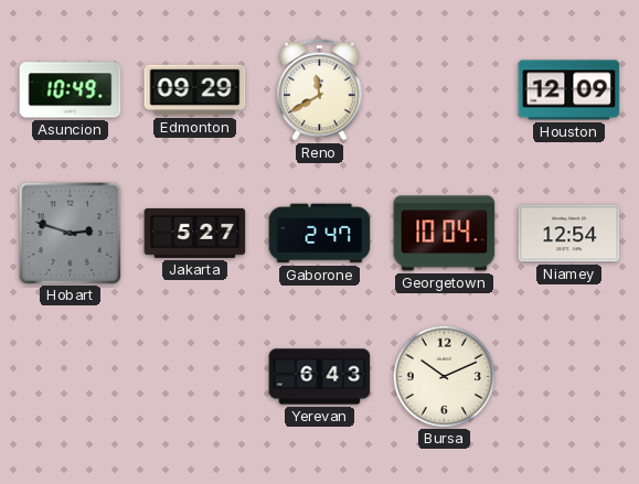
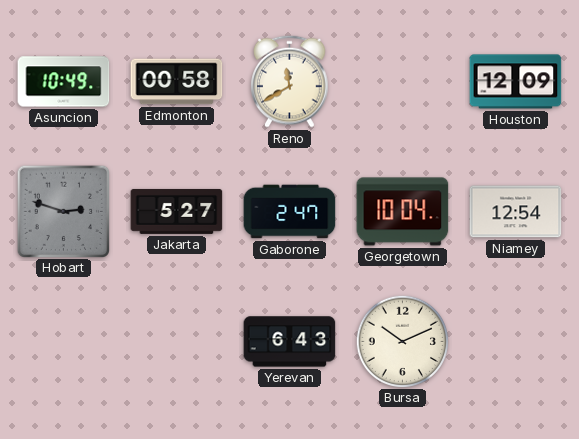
Edmonton: 09:29 -> 00:58
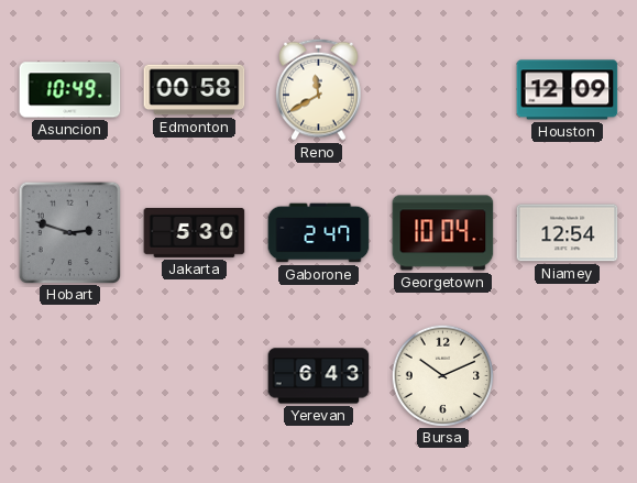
Jakarta: 5:27 -> 5:30
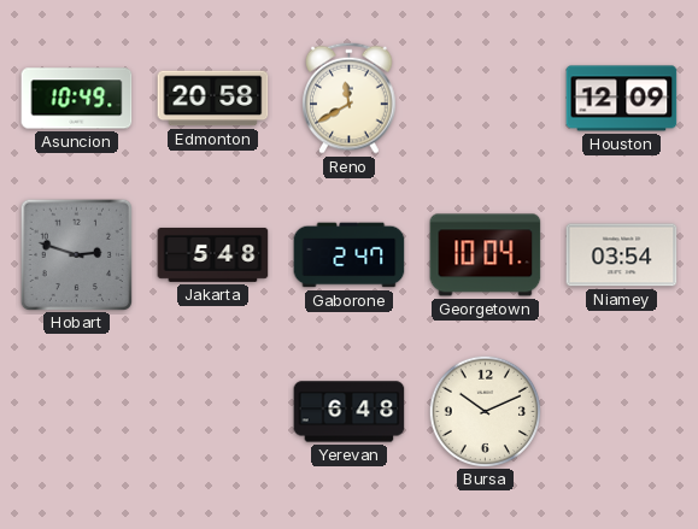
Edmonton: 00:58 -> 20:58
Jakarta: 5:30 -> 5:48
Niamey: 12:54 -> 03:54
Yerevan: 6:43 -> 6:48
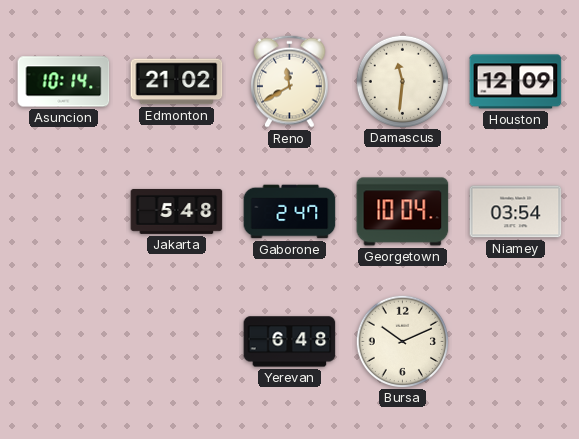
Asuncion: 10:49 -> 10:14
Edmonton: 20:58 -> 21:02
Damascus: none -> 11:31
Hobart: 2:48 -> none
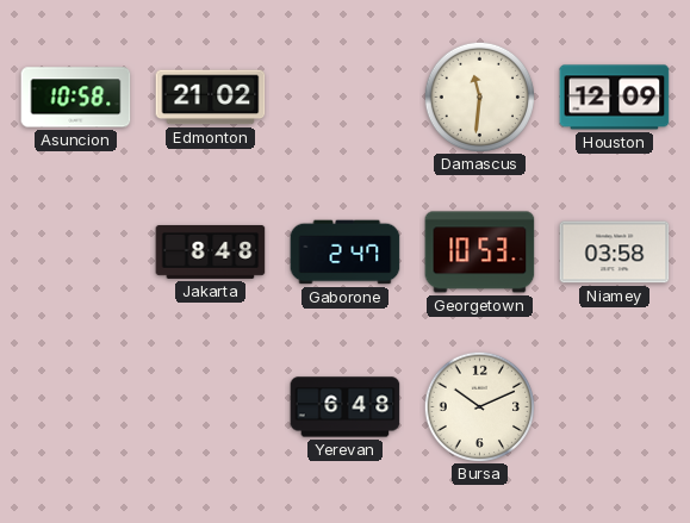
Asuncion: 10:14 -> 10:58
Reno: 11:40 -> none
Jakarta: 5:48 -> 8:48
Georgetown: 10:04 -> 10:53
Niamey: 03:54 -> 03:58
